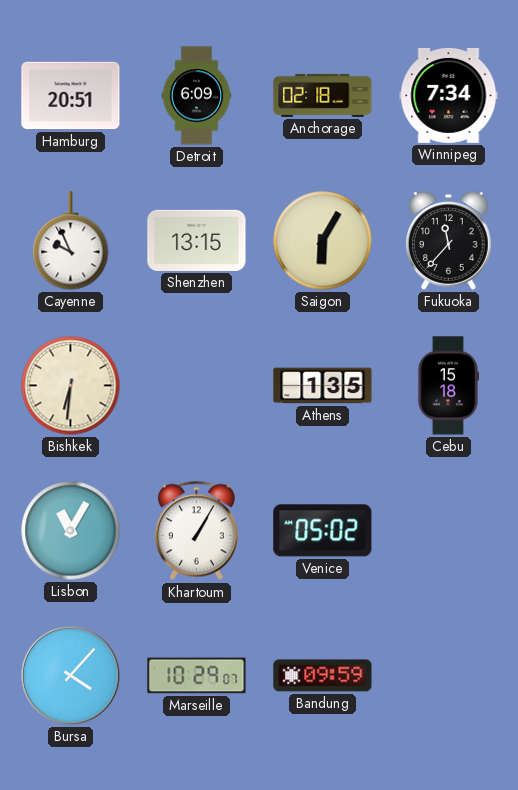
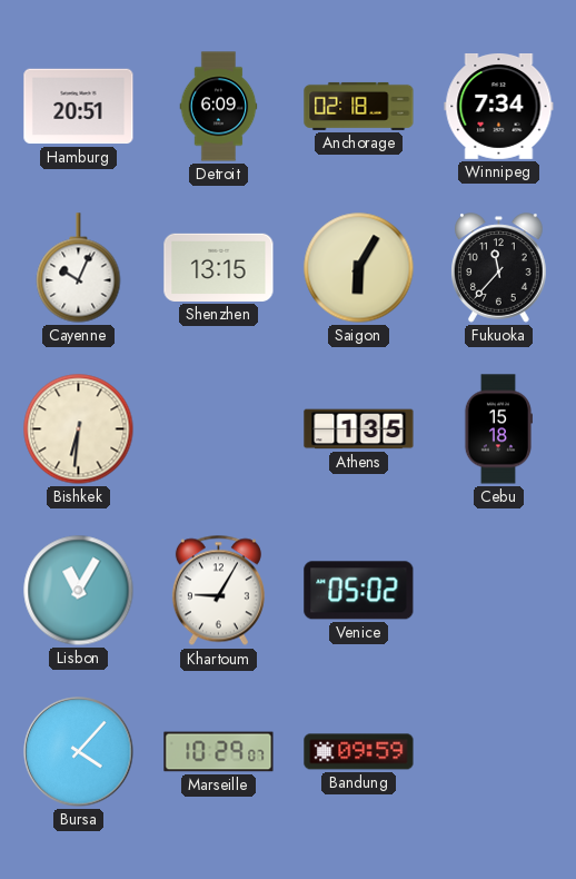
Cayenne: 9:56 -> 10:04
Khartoum: 1:05 -> 9:05
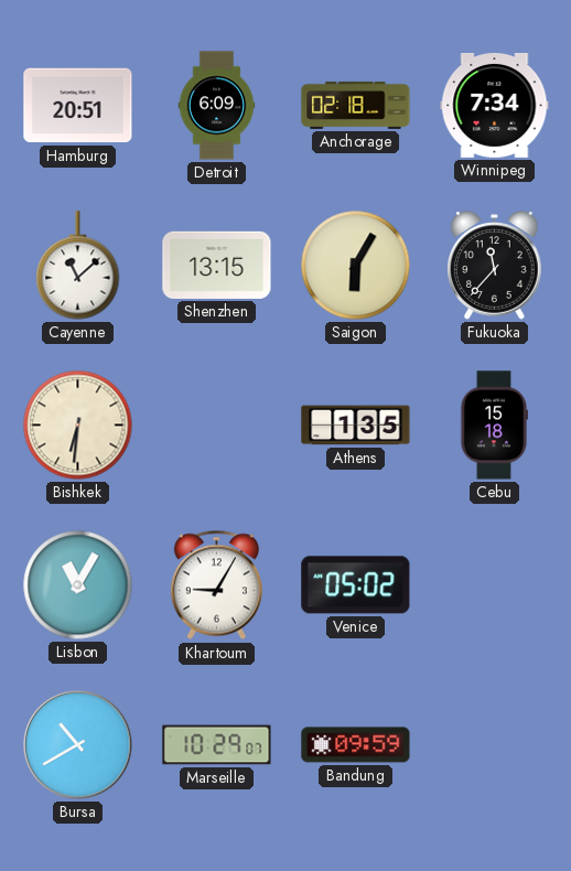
Cayenne: 10:04 -> 11:08
Bursa: 4:07 -> 10:40
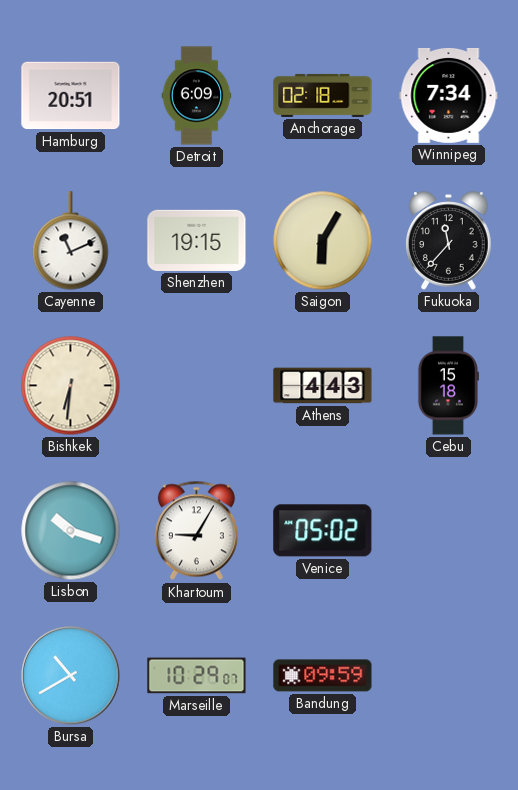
Cayenne: 11:08 -> 11:11
Shenzhen: 13:15 -> 19:15
Athens: 1:35 -> 4:43
Lisbon: 11:05 -> 10:18
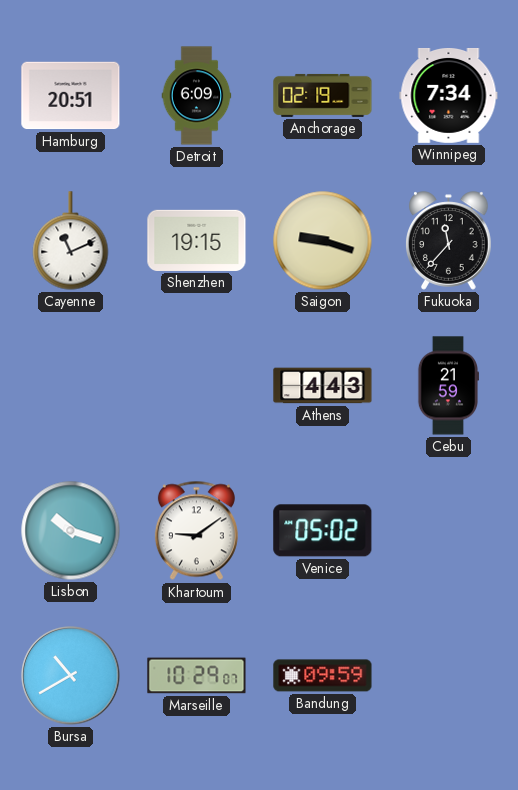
Anchorage: 02:18 -> 02:19
Saigon: 6:05 -> 9:18
Bishkek: 6:31 -> none
Cebu: 15:18 -> 21:59
Khartoum: 9:05 -> 9:09
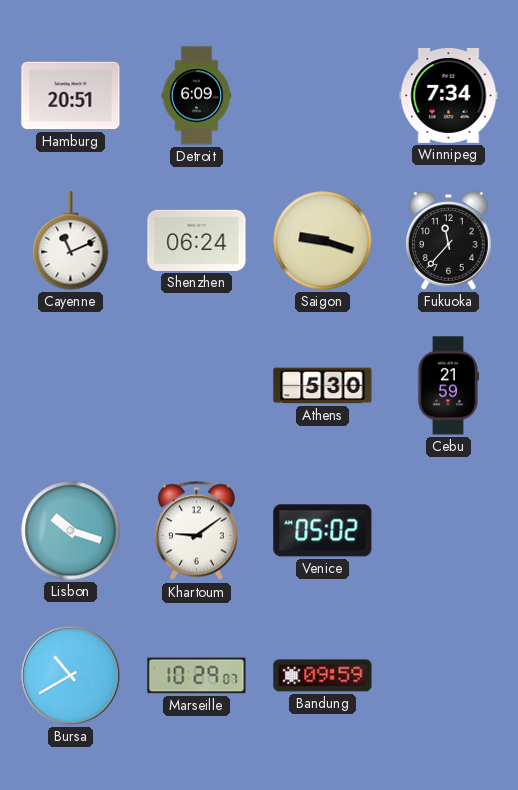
Anchorage: 02:19 -> none
Shenzhen: 19:15 -> 06:24
Athens: 4:43 -> 5:30
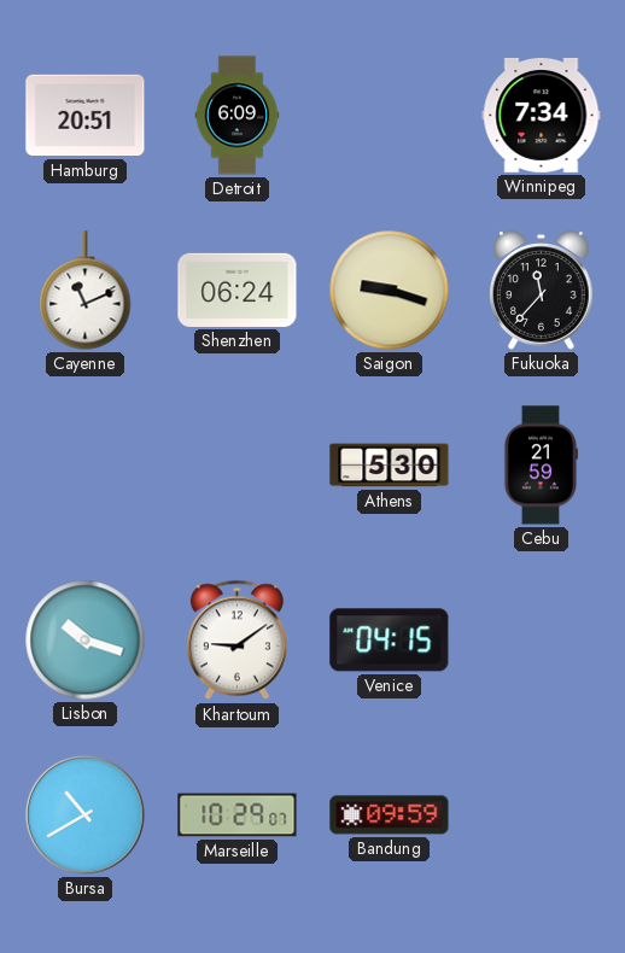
Venice: 05:02 -> 04:15
